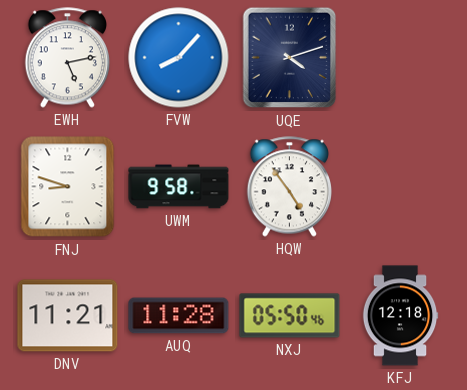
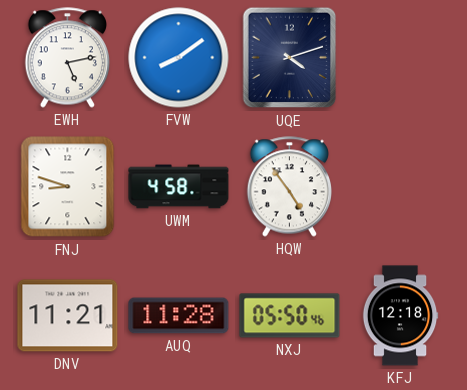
FVW: 8:07 -> 8:09
UWM: 9:58 -> 4:58
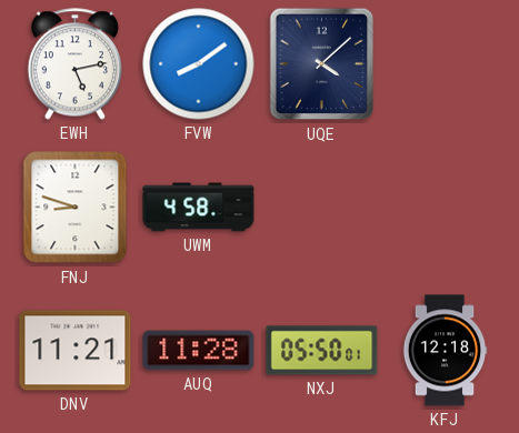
UQE: 4:12 -> 4:08
HQW: 4:54 -> none
NXJ: 05:50:46 -> 05:50:01
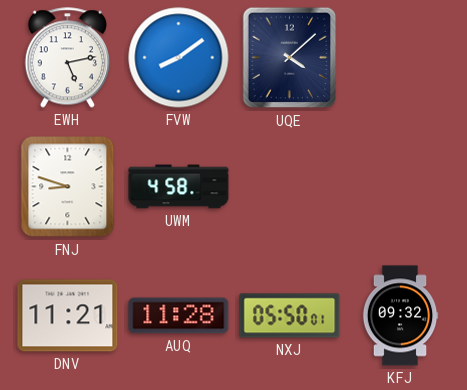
KFJ: 12:18 -> 09:32
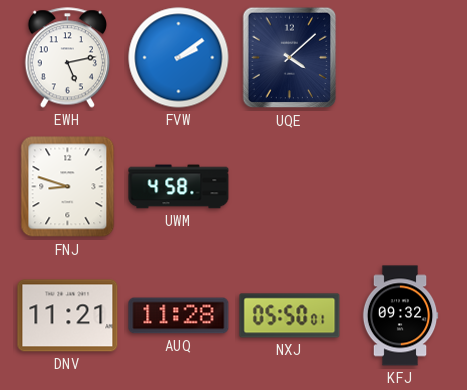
FVW: 8:09 -> 2:09
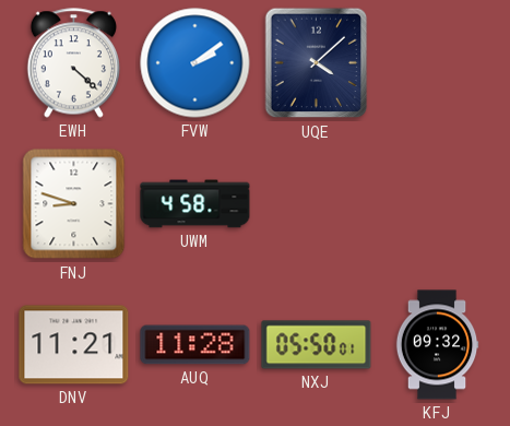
EWH: 5:13 -> 4:22
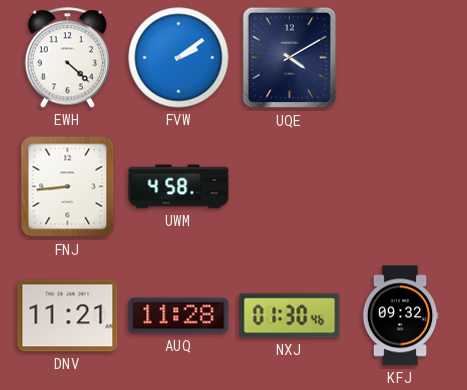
UQE: 4:08 -> 4:10
FNJ: 8:48 -> 8:44
NXJ: 05:50 -> 01:30
